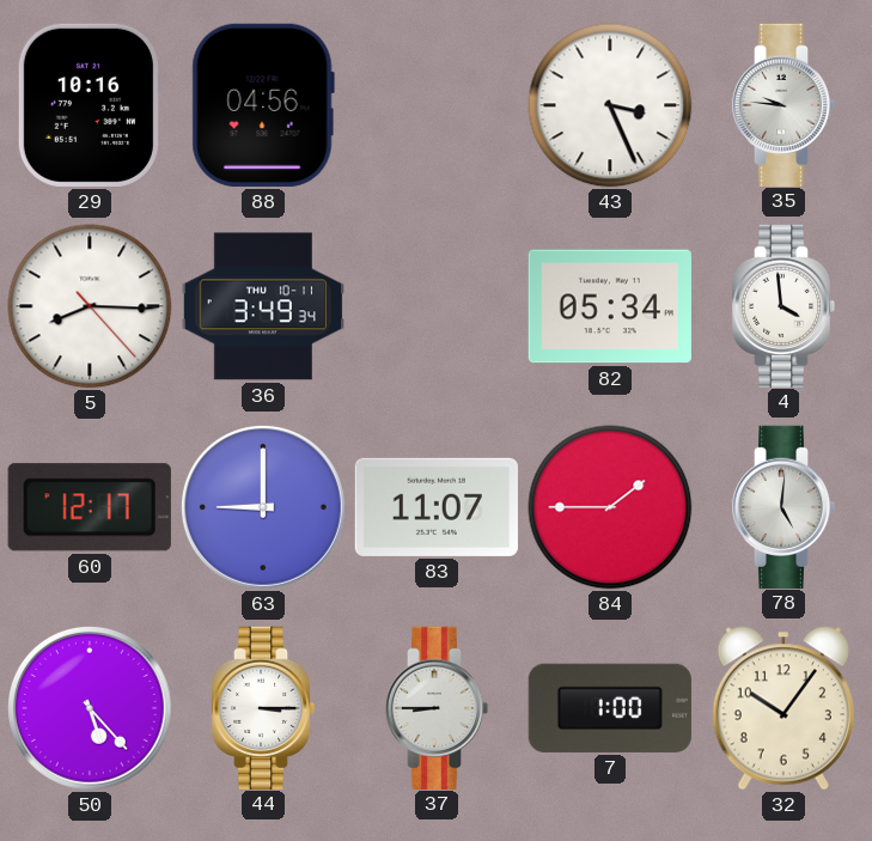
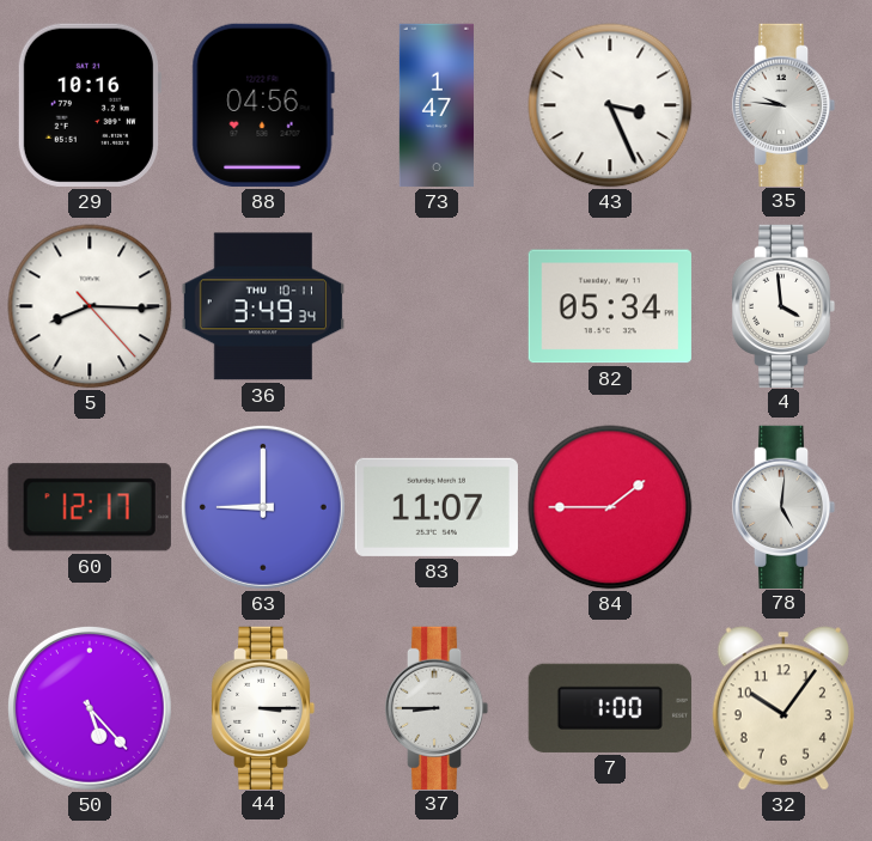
73: none -> 1:47
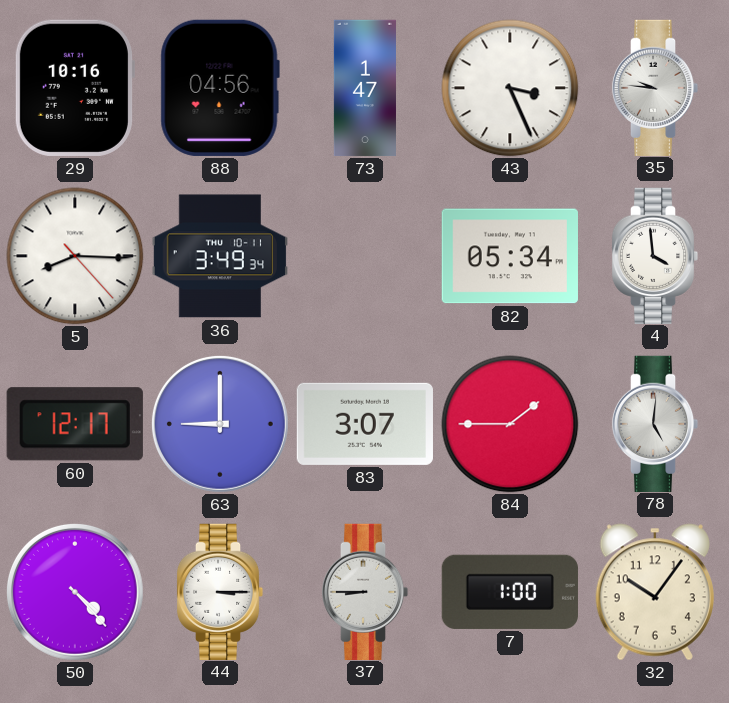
83: 11:07 -> 3:07
50: 5:23 -> 4:23
